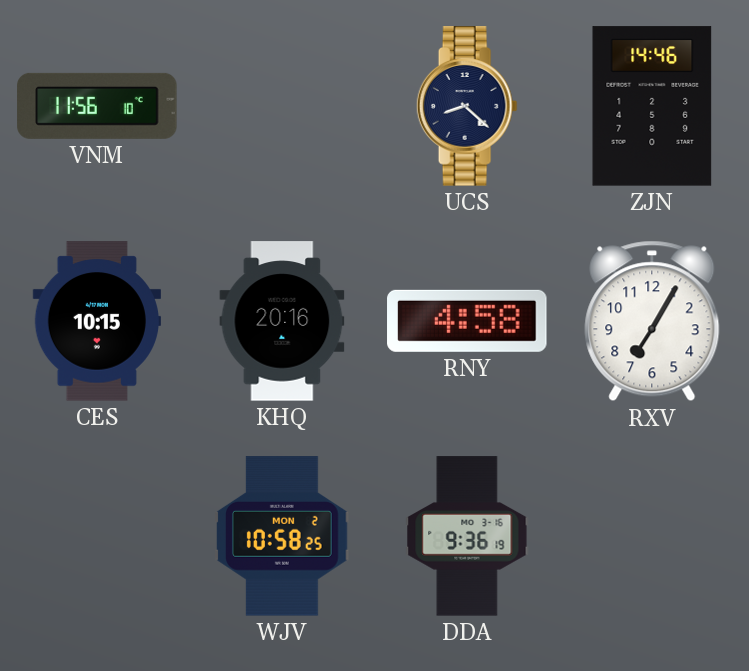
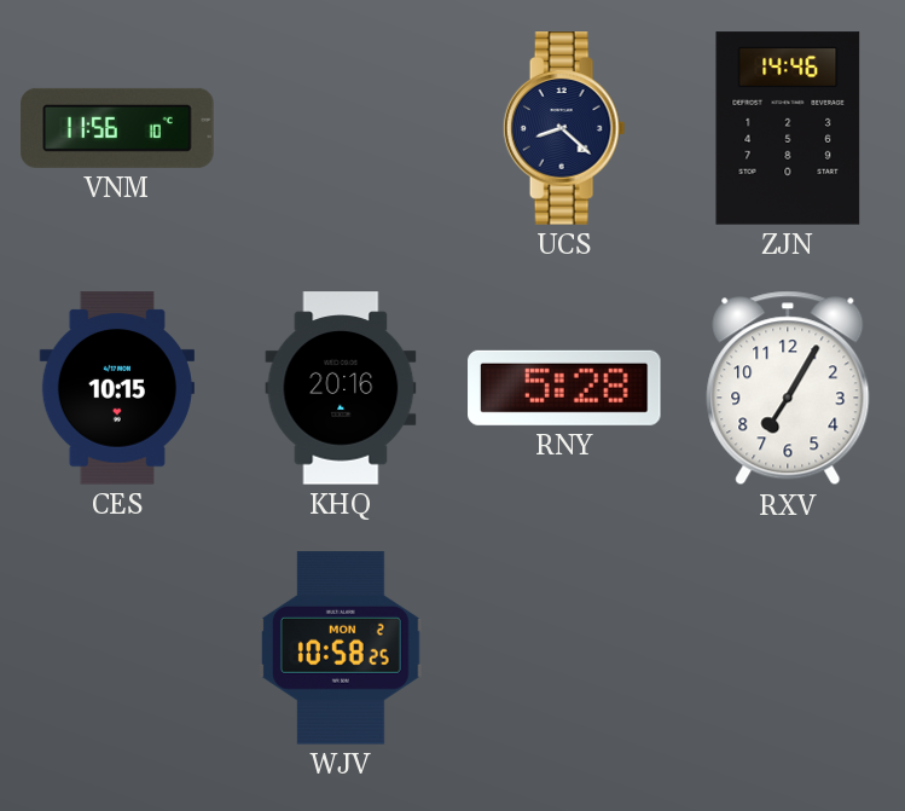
RNY: 4:58 -> 5:28
DDA: 9:36 -> none
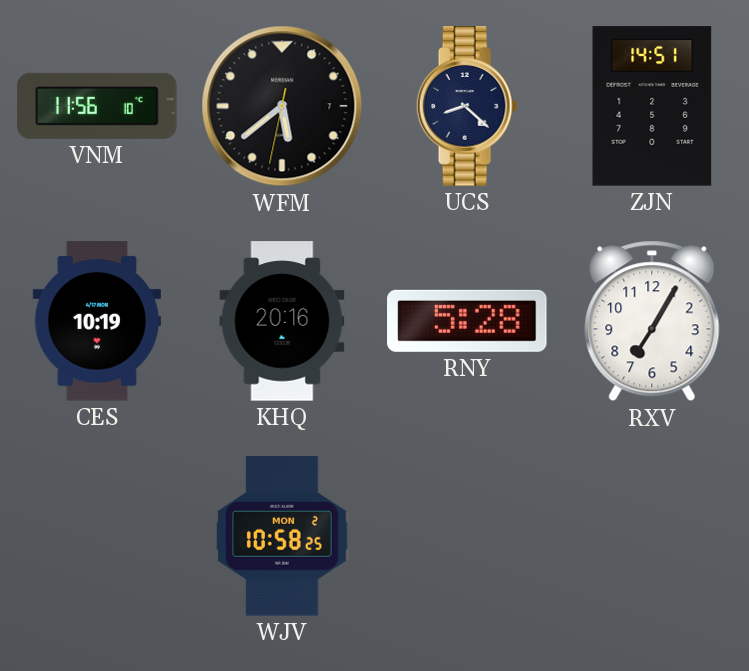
WFM: none -> 5:38
ZJN: 14:46 -> 14:51
CES: 10:15 -> 10:19
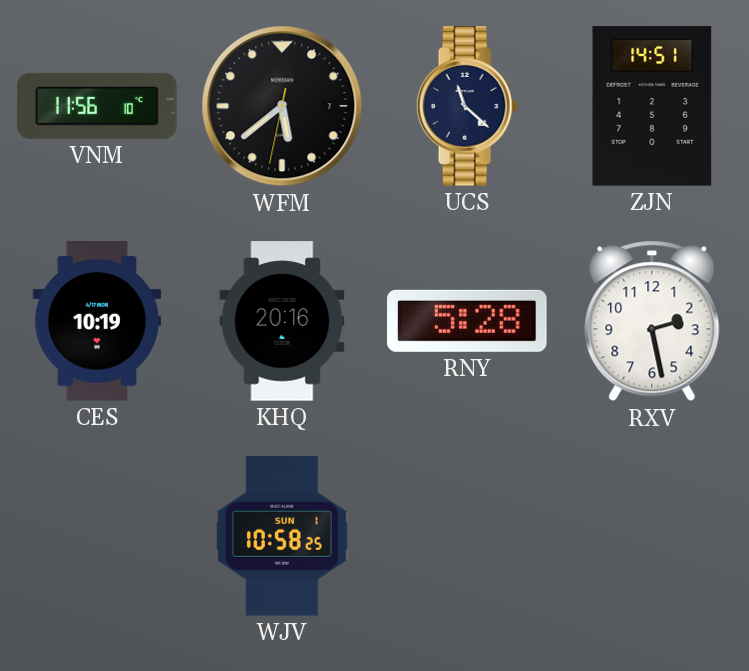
UCS: 8:22 -> 11:22
RXV: 7:05 -> 2:28
WJV date: MON 2 -> SUN 1
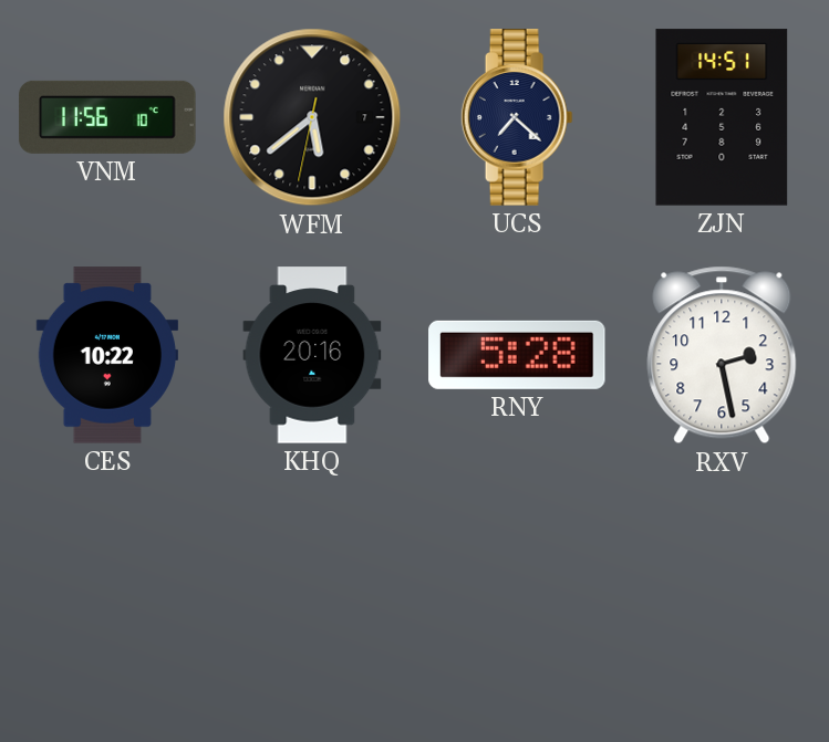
UCS: 11:22 -> 7:22
CES: 10:19 -> 10:22
WJV: 10:58 -> none
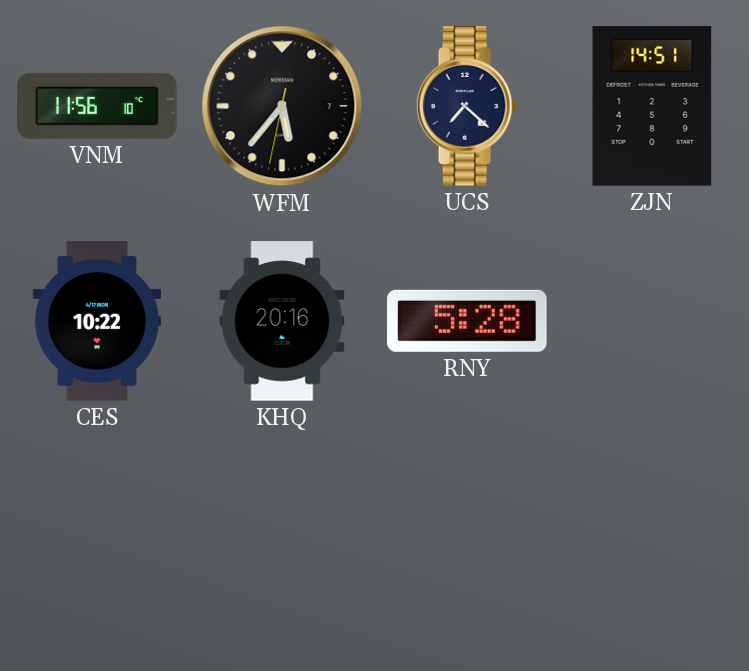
WFM: 5:38 -> 5:36
RXV: 2:28 -> none
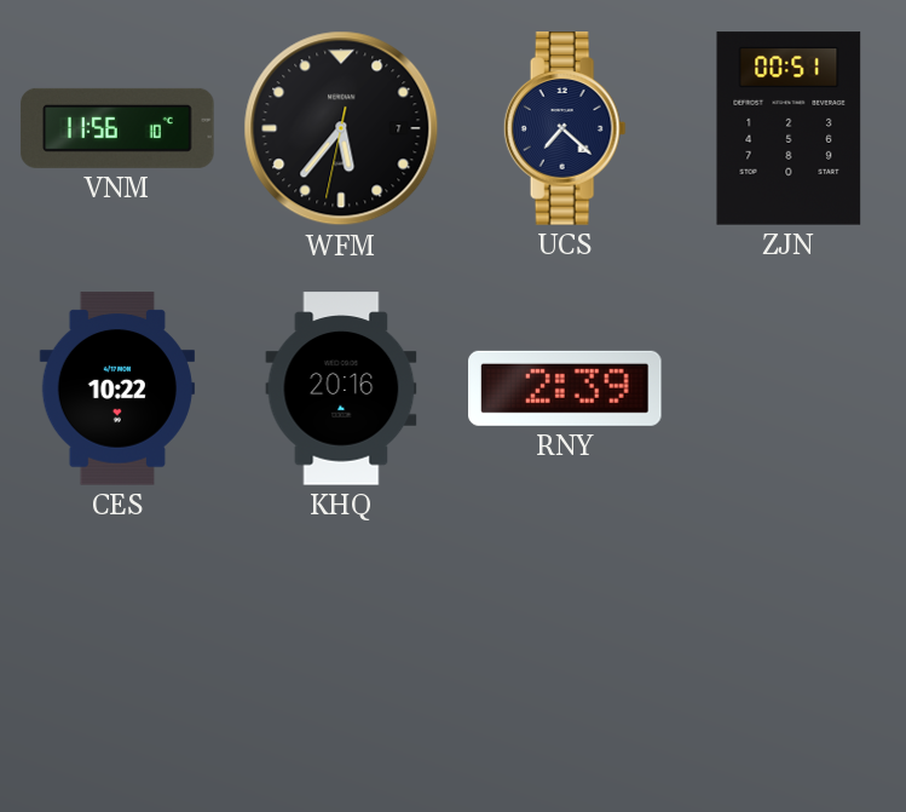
ZJN: 14:51 -> 00:51
RNY: 5:28 -> 2:39
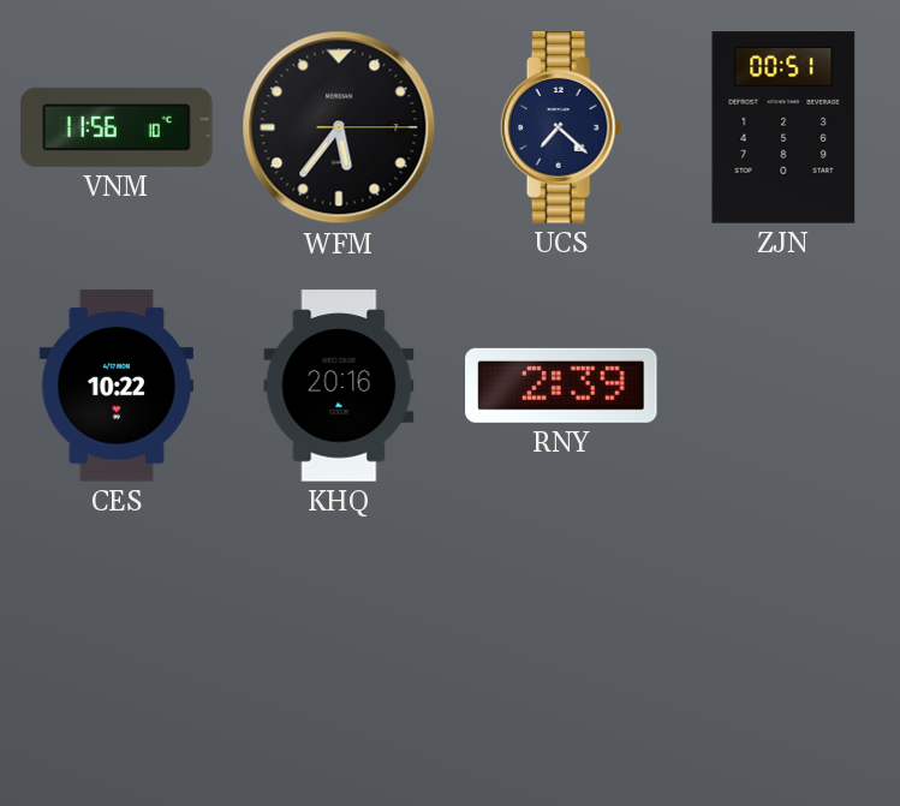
WFM: 5:36:32 -> 5:36:15
